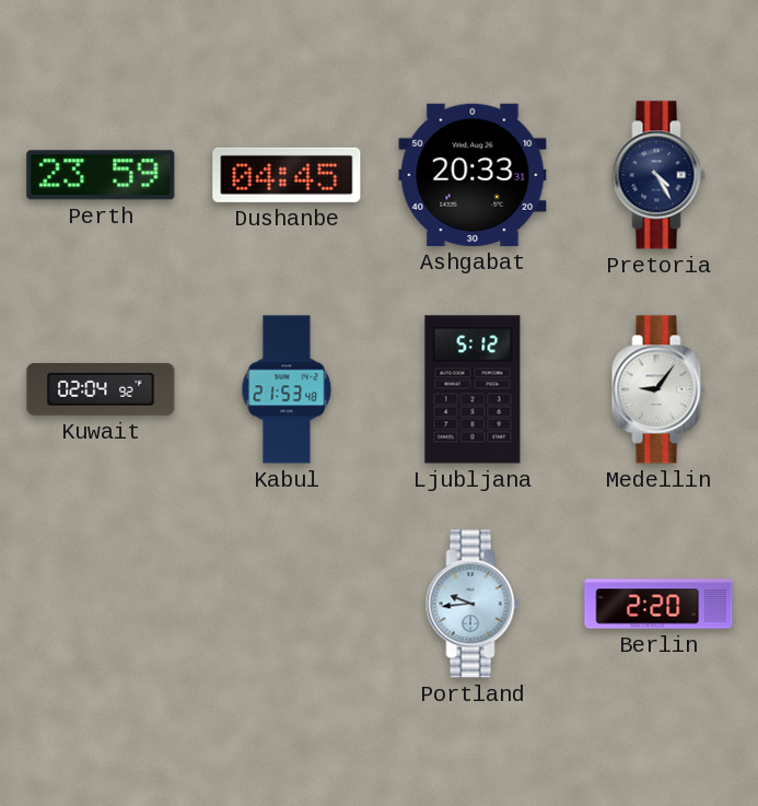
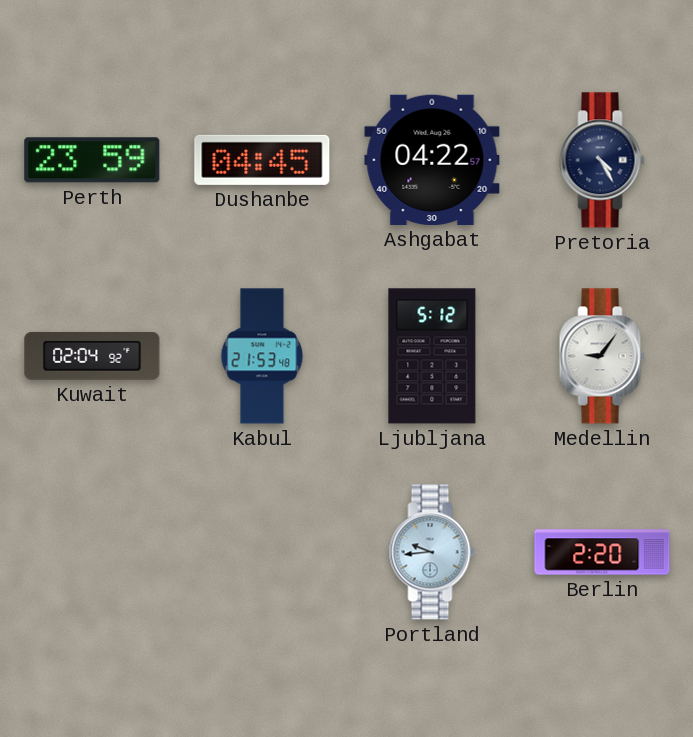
Ashgabat: 20:33 -> 04:22
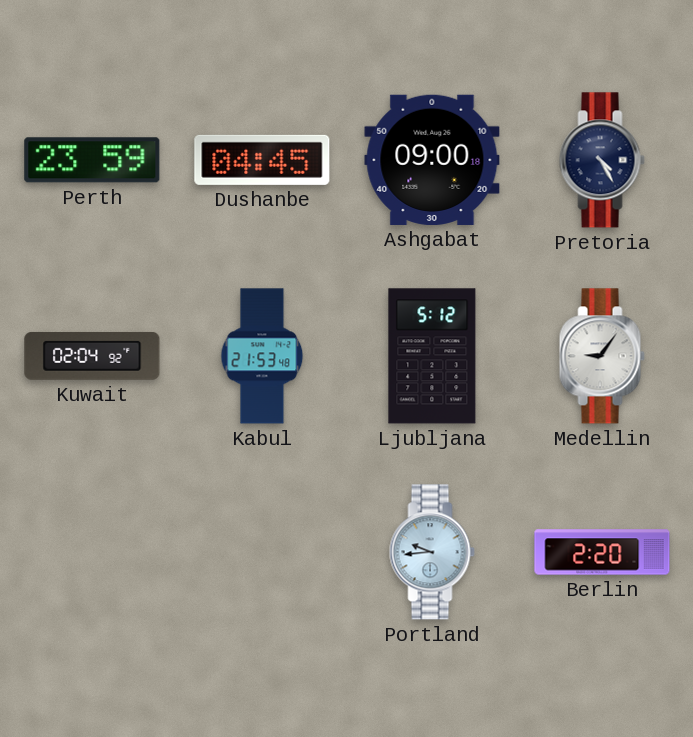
Ashgabat: 04:22 -> 09:00
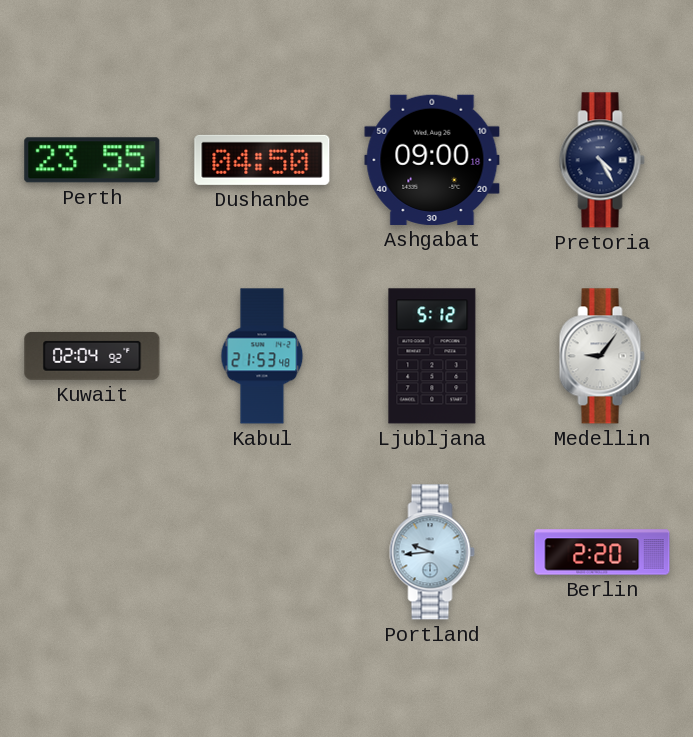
Perth: 23:59 -> 23:55
Dushanbe: 04:45 -> 04:50
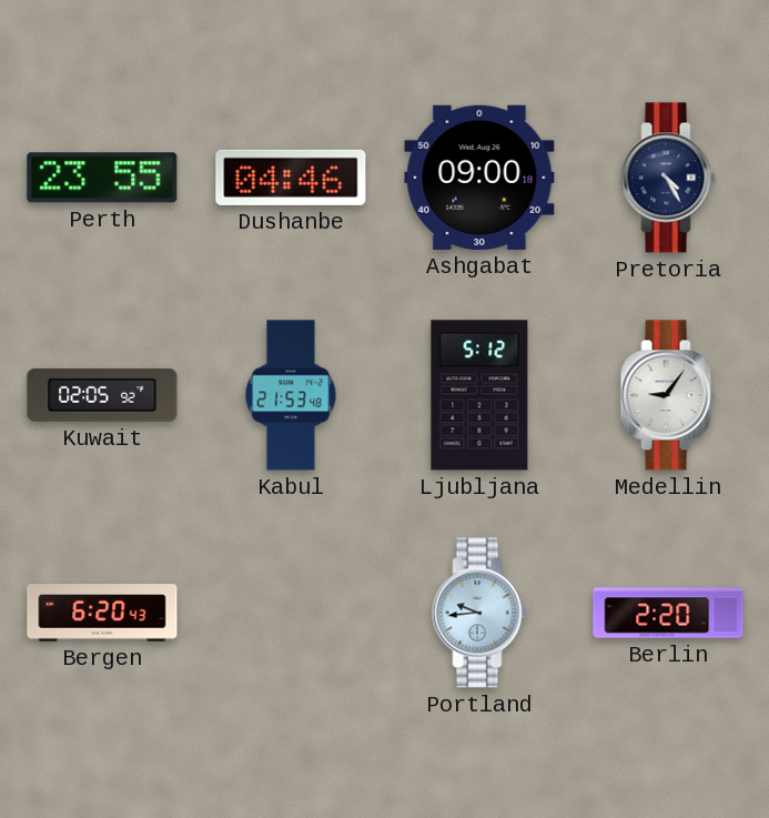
Dushanbe: 04:50 -> 04:46
Kuwait: 02:04 -> 02:05
Bergen: none -> 6:20
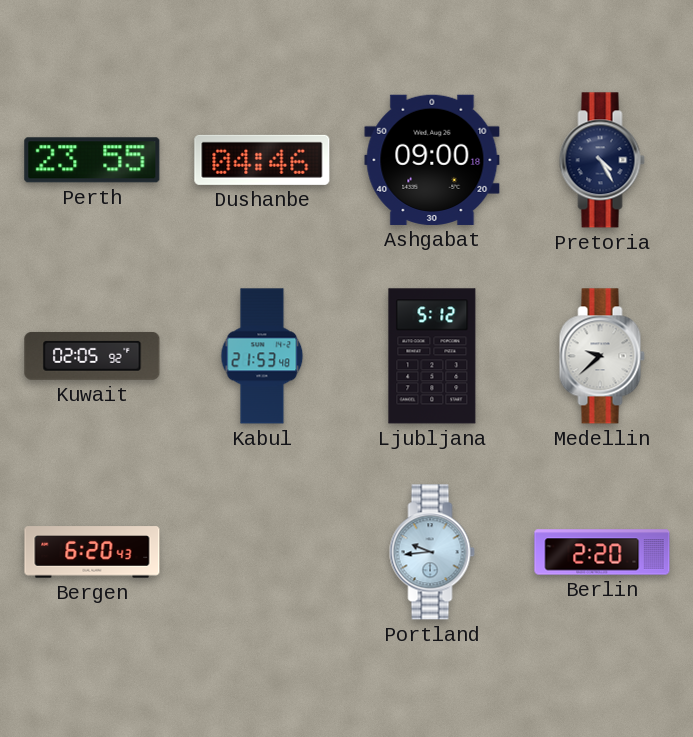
Medellin: 9:06 -> 9:38
